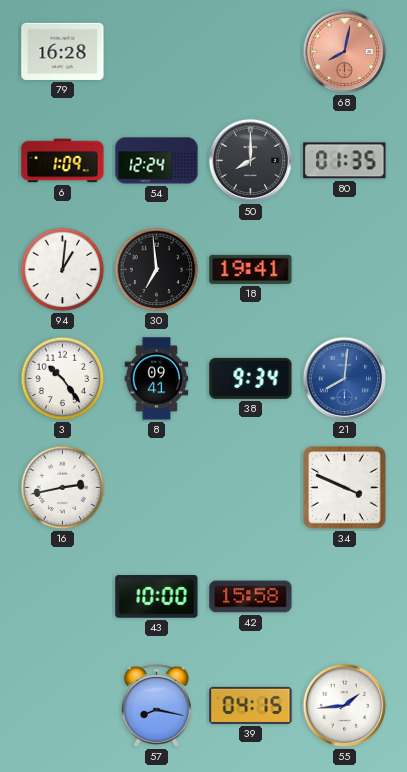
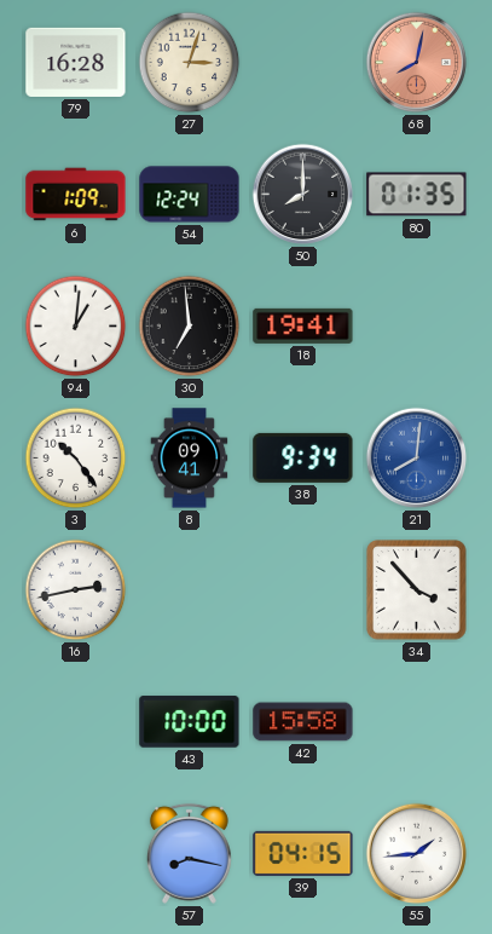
27: none -> 3:03
34: 3:49 -> 3:53
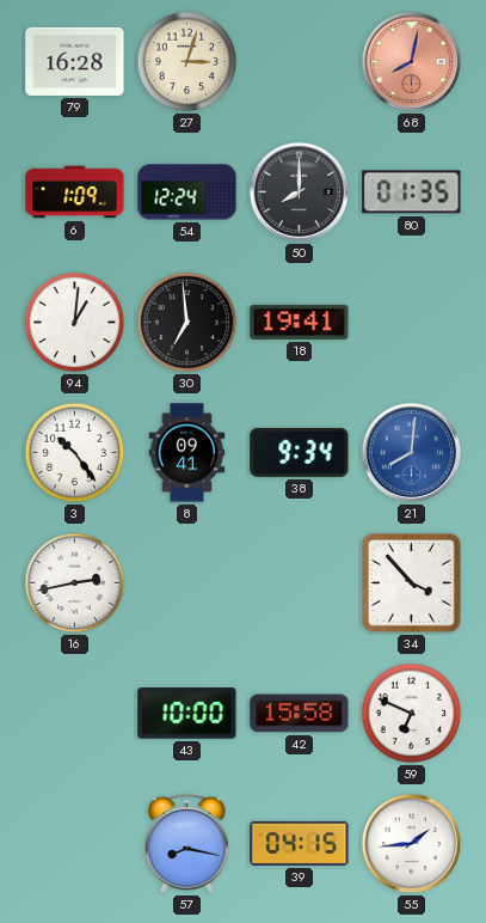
59: none -> 6:49
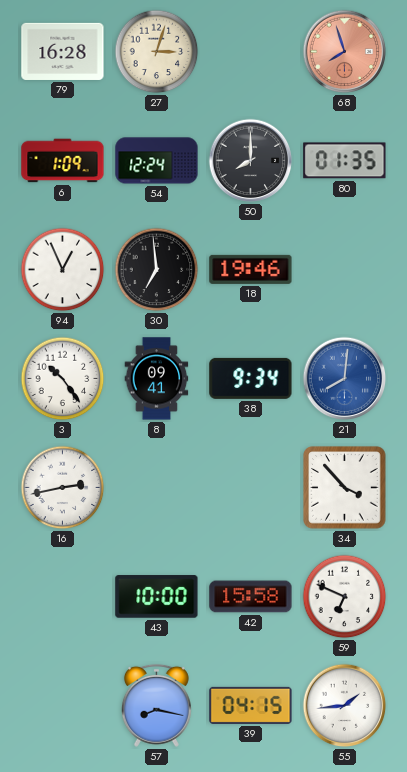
68: 8:02 -> 7:57
94: 1:01 -> 12:56
18: 19:41 -> 19:46
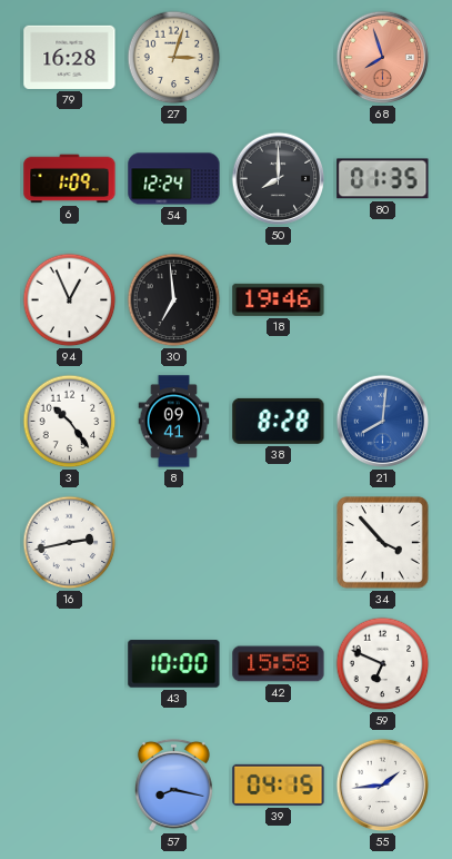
38: 9:34 -> 8:28
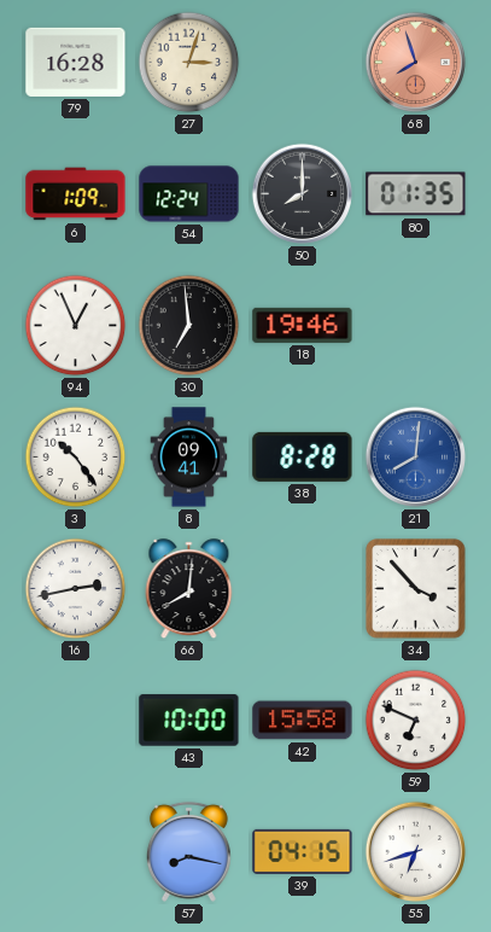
66: none -> 8:01
55: 1:44 -> 6:42
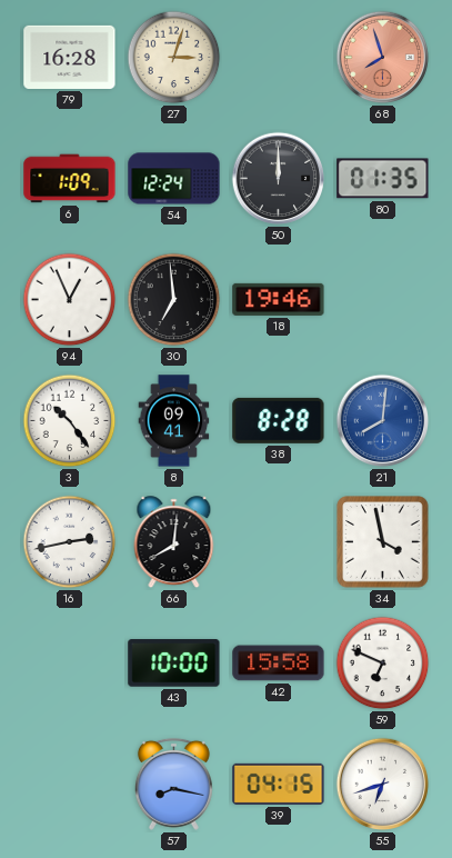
50: 8:00 -> 12:00
34: 3:53 -> 3:58
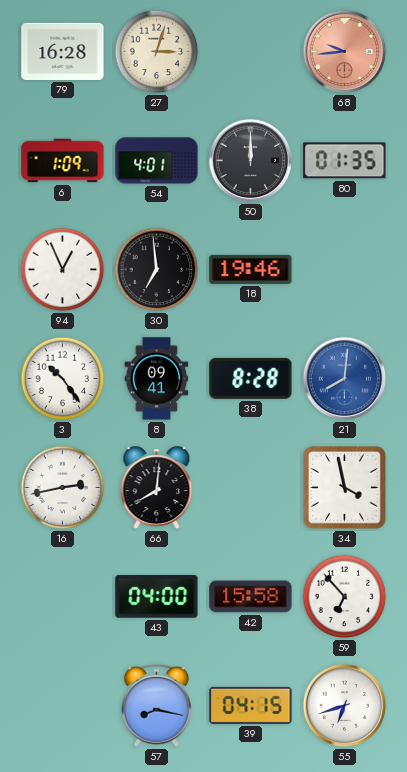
68: 7:57 -> 9:44
54: 12:24 -> 4:01
43: 10:00 -> 04:00
59: 6:49 -> 6:53
